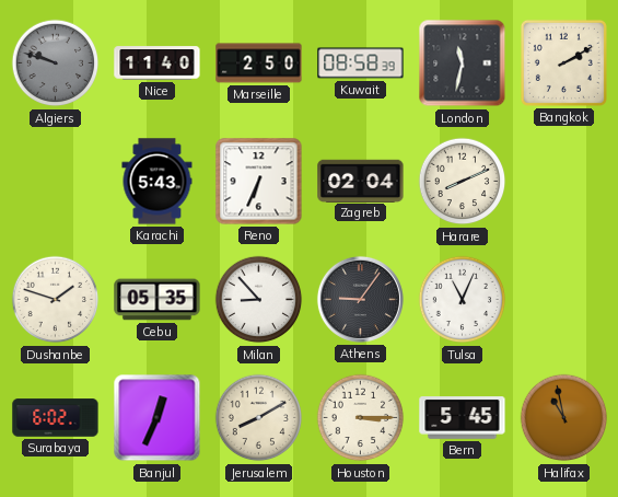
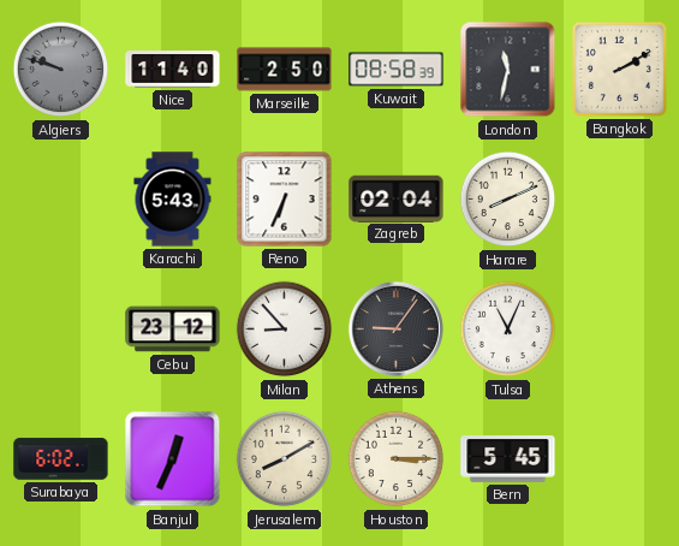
Dushanbe: 1:48 -> none
Cebu: 05:35 -> 23:12
Halifax: 10:58 -> none
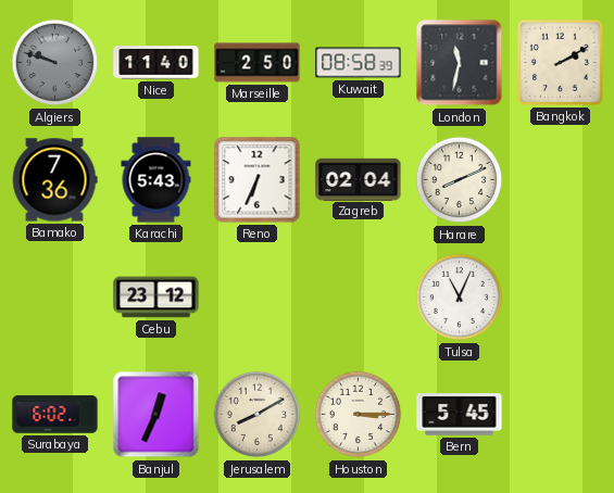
Bamako: none -> 7:36
Milan: 8:53 -> none
Athens: 9:06 -> none
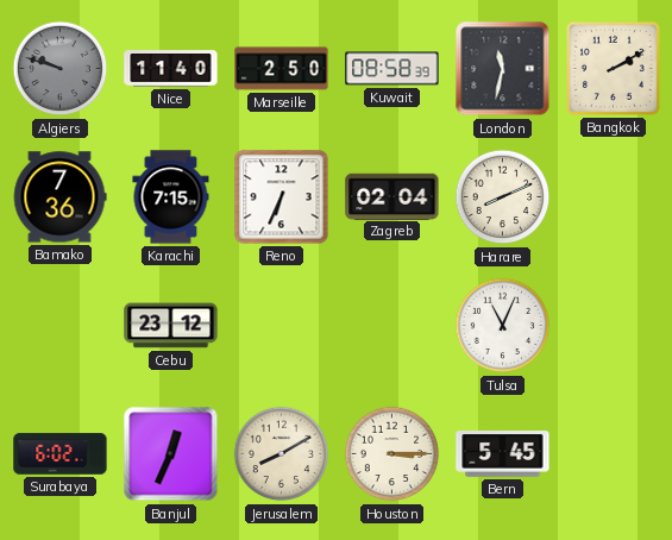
Karachi: 5:43 -> 7:15
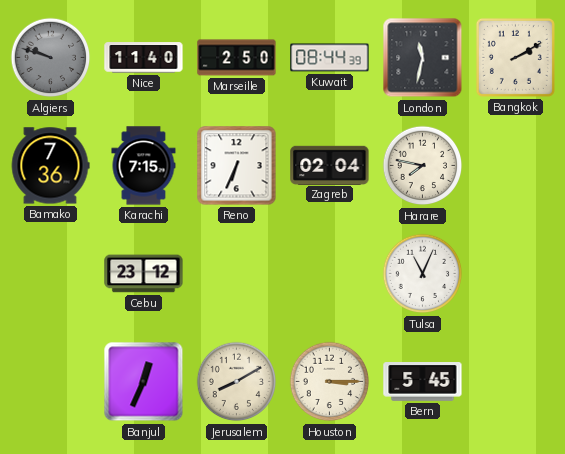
Kuwait: 08:58 -> 08:44
Harare: 8:11 -> 7:47
Surabaya: 6:02 -> none
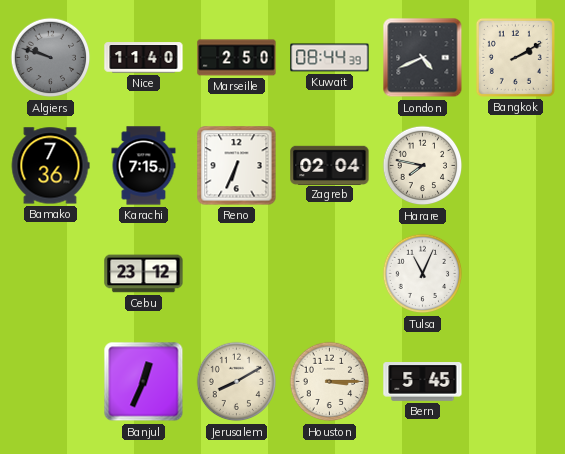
London: 11:32 -> 4:41
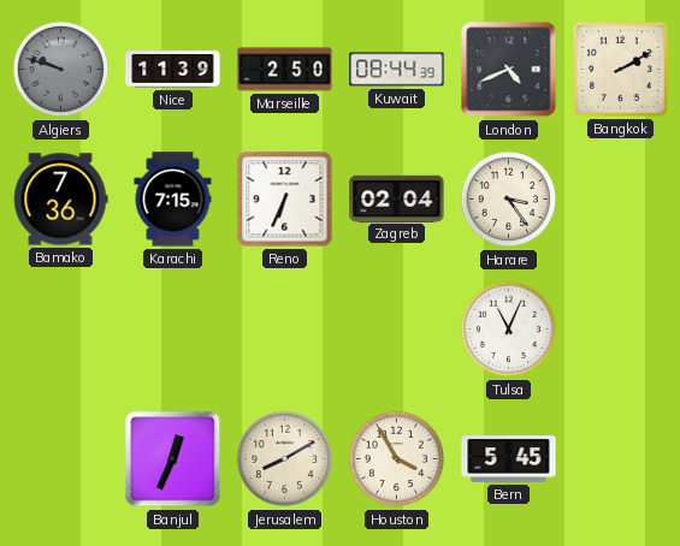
Nice: 11:40 -> 11:39
Harare: 7:47 -> 3:24
Cebu: 23:12 -> none
Houston: 3:15 -> 3:55
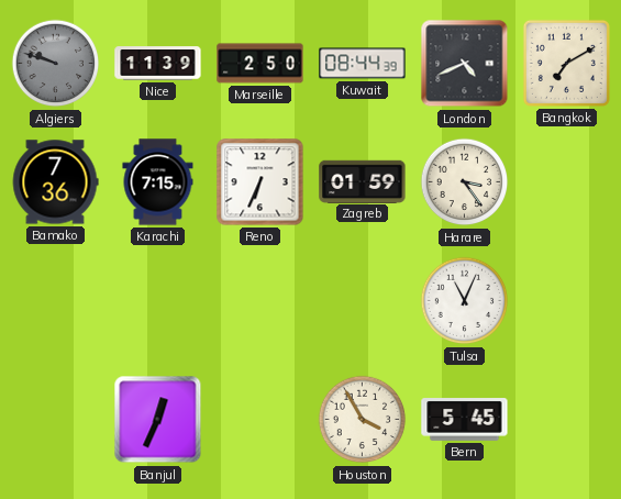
Bangkok: 2:10 -> 7:10
Zagreb: 02:04 -> 01:59
Jerusalem: 8:10 -> none
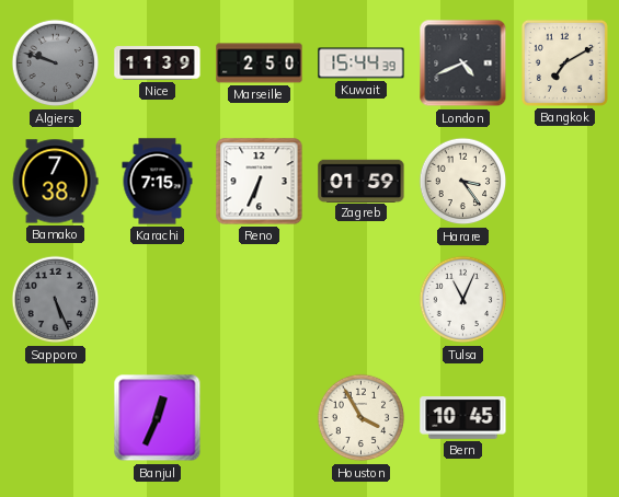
Kuwait: 08:44 -> 15:44
Bamako: 7:36 -> 7:38
Sapporo: none -> 5:26
Bern: 5:45 -> 10:45
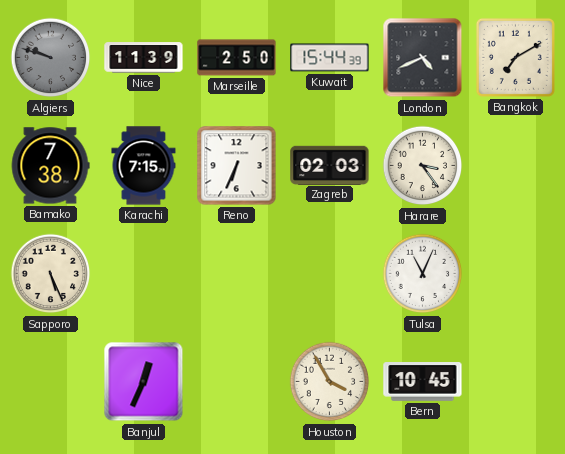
Zagreb: 01:59 -> 02:03
Sapporo dial: grey -> cream
